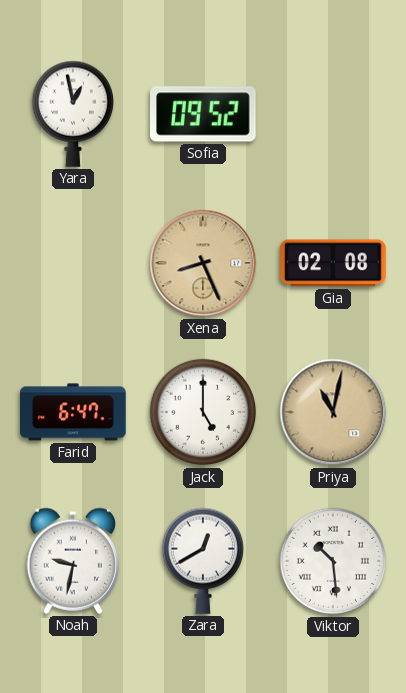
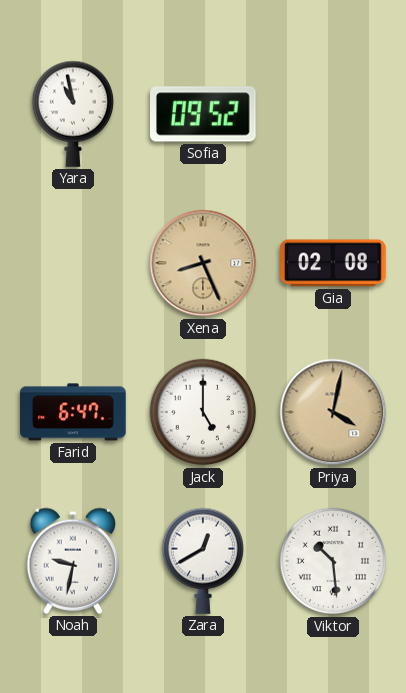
Yara: 12:58 -> 10:58
Priya: 11:02 -> 4:02
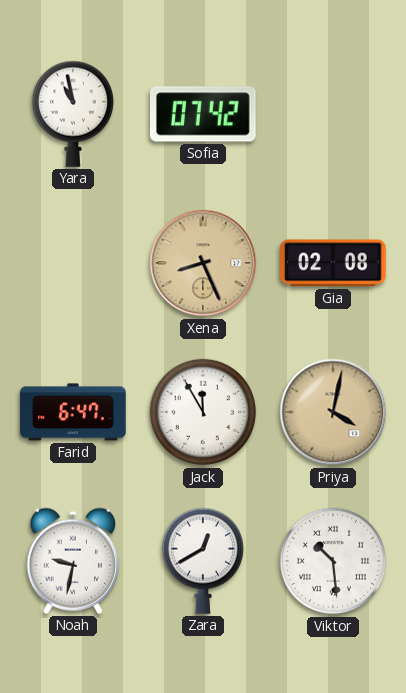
Sofia: 09:52 -> 07:42
Jack: 5:00 -> 11:55
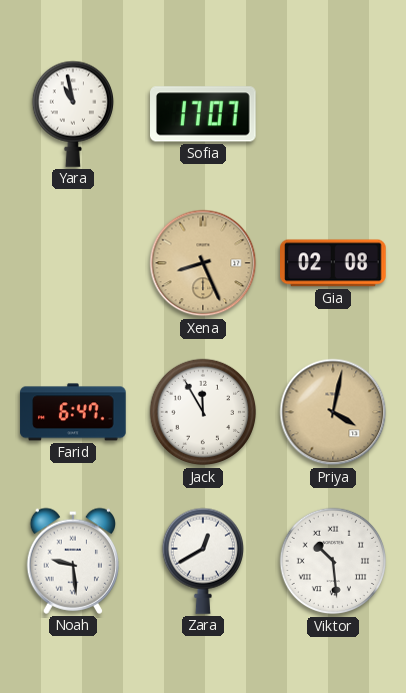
Sofia: 07:42 -> 17:07
Noah: 9:32 -> 9:29
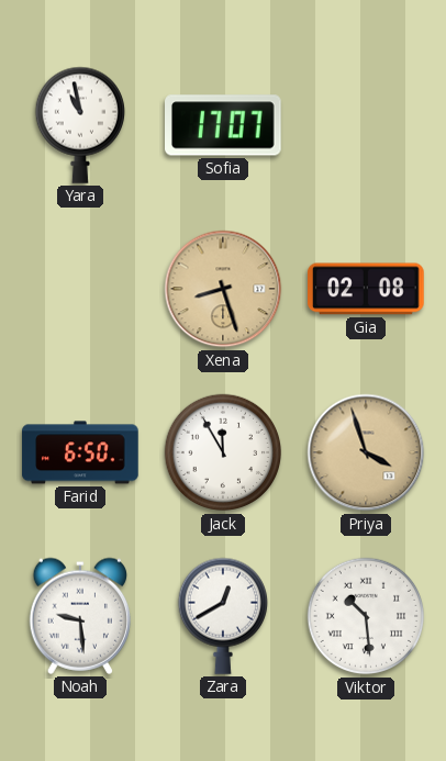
Xena: 8:26 -> 8:27
Farid: 6:47 -> 6:50
Priya: 4:02 -> 3:57
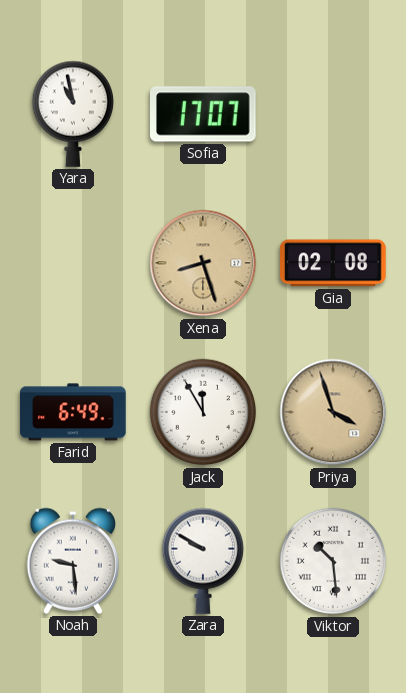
Farid: 6:50 -> 6:49
Zara: 12:40 -> 9:50
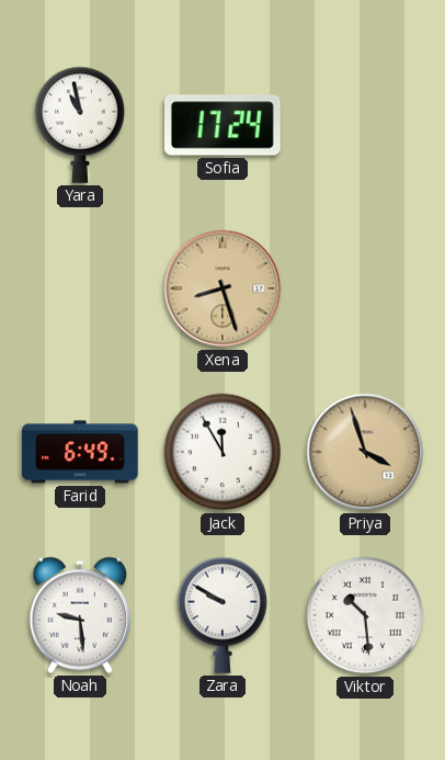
Sofia: 17:07 -> 17:24
Gia: 02:08 -> none
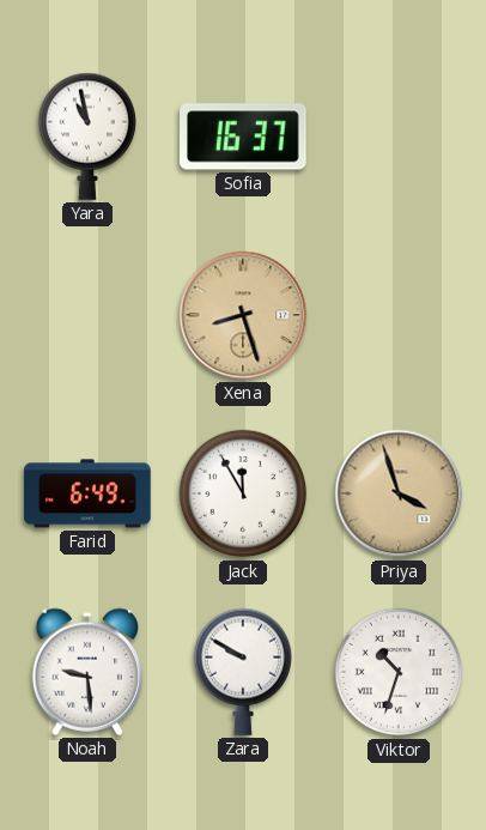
Sofia: 17:24 -> 16:37
Viktor: 10:29 -> 10:33
